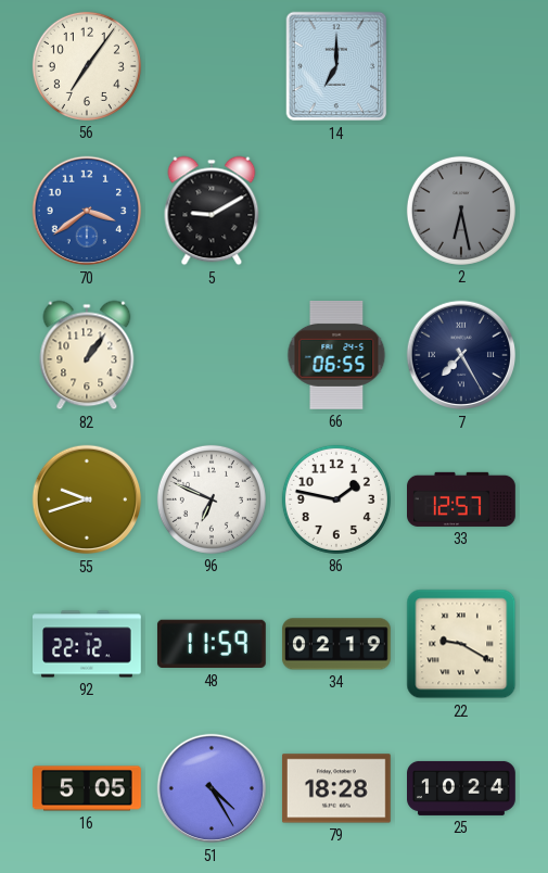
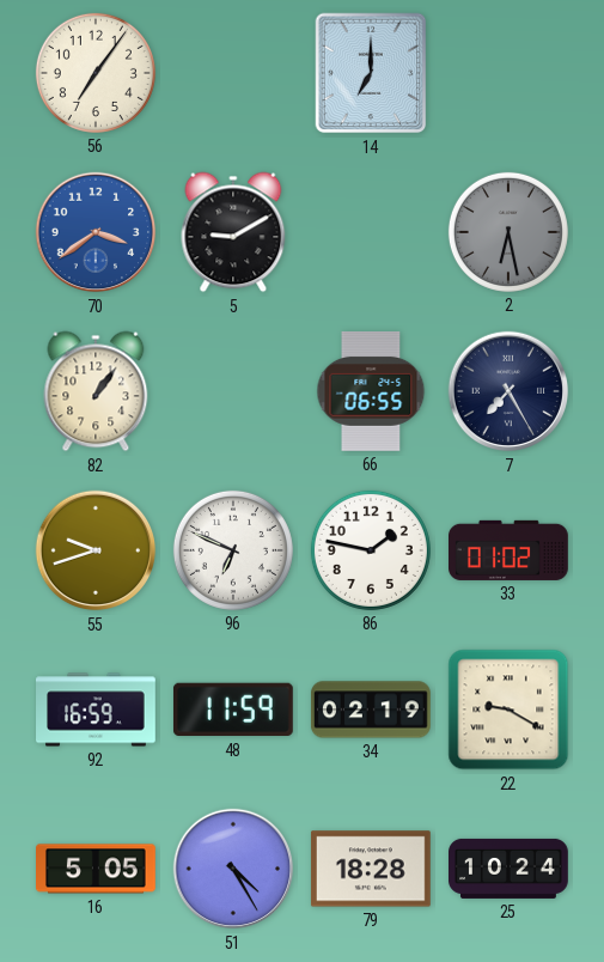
33: 12:57 -> 01:02
92: 22:12 -> 16:59
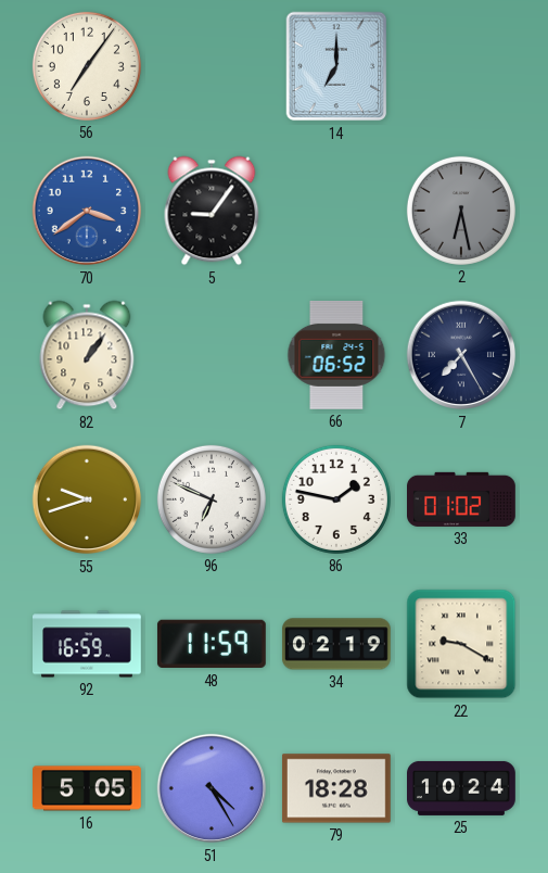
5: 9:10 -> 9:06
66: 06:55 -> 06:52
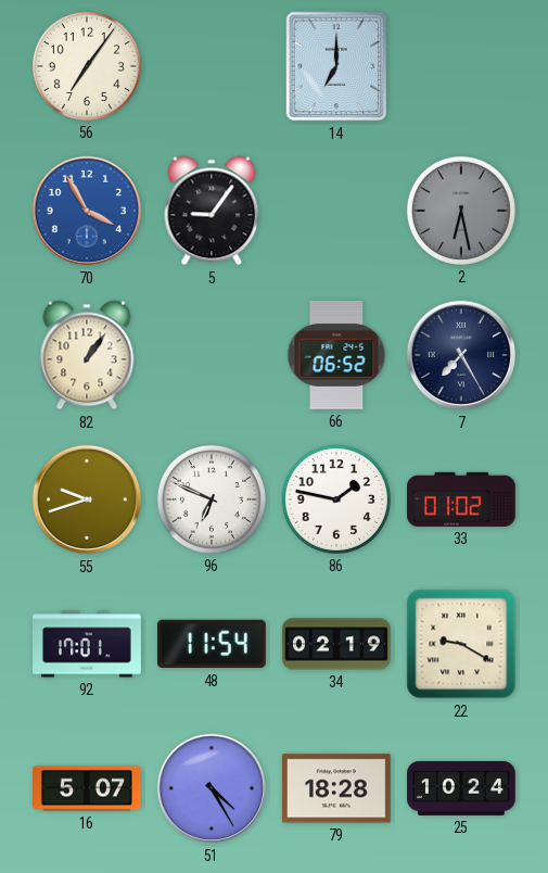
70: 3:39 -> 3:55
92: 16:59 -> 17:01
48: 11:59 -> 11:54
16: 5:05 -> 5:07
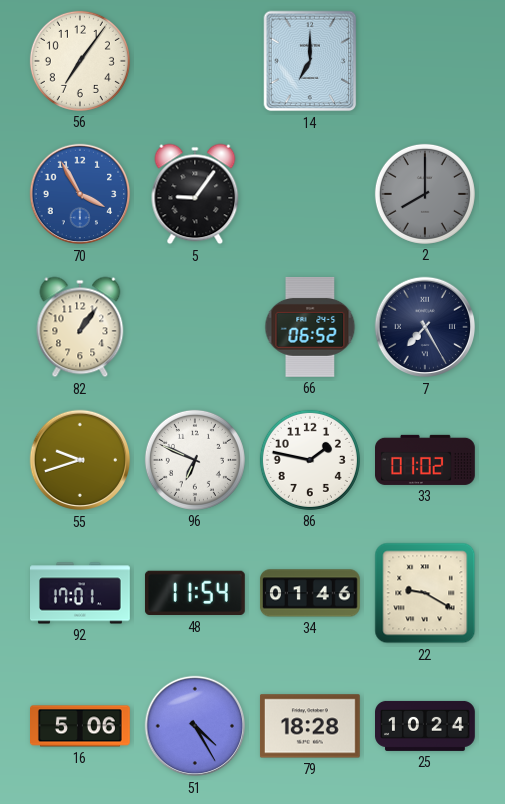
2: 6:28 -> 8:00
34: 02:19 -> 01:46
16: 5:07 -> 5:06
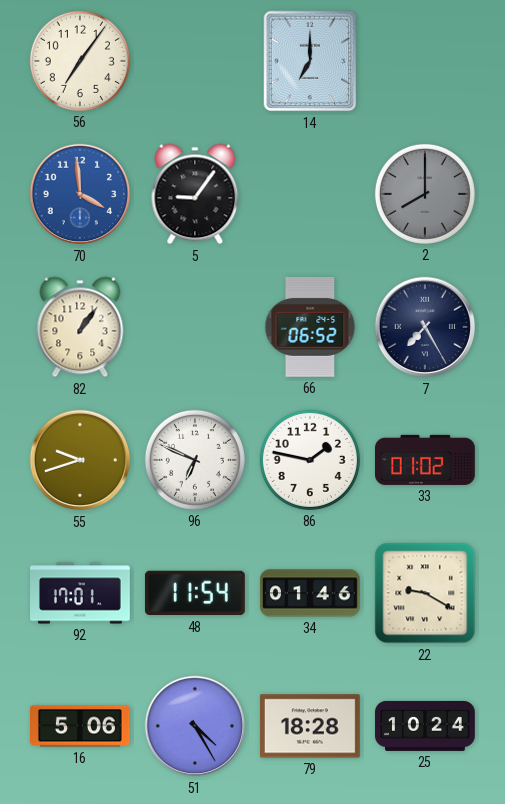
70: 3:55 -> 3:59
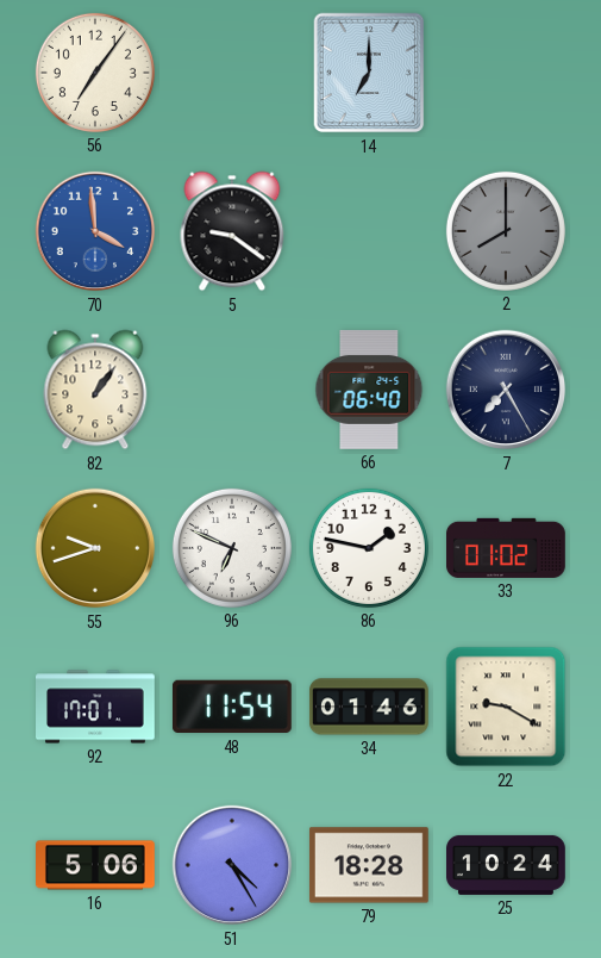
5: 9:06 -> 9:21
66: 06:52 -> 06:40
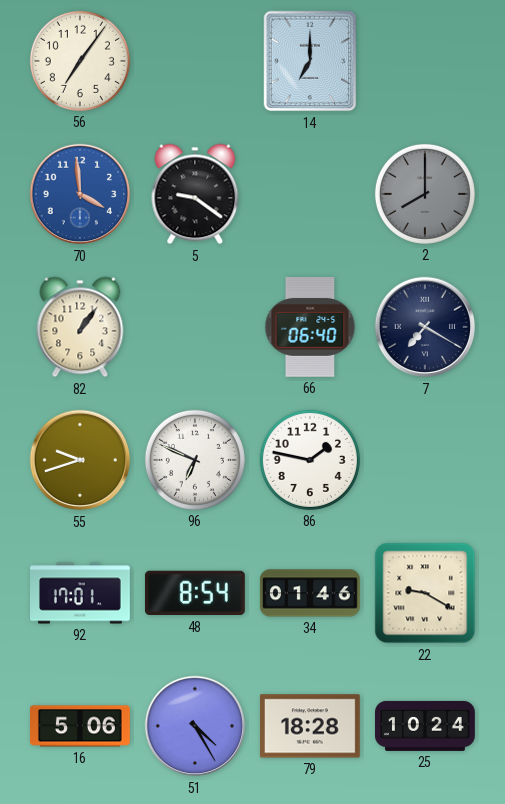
7: 7:25 -> 7:20
33: 01:02 -> none
48: 11:54 -> 8:54
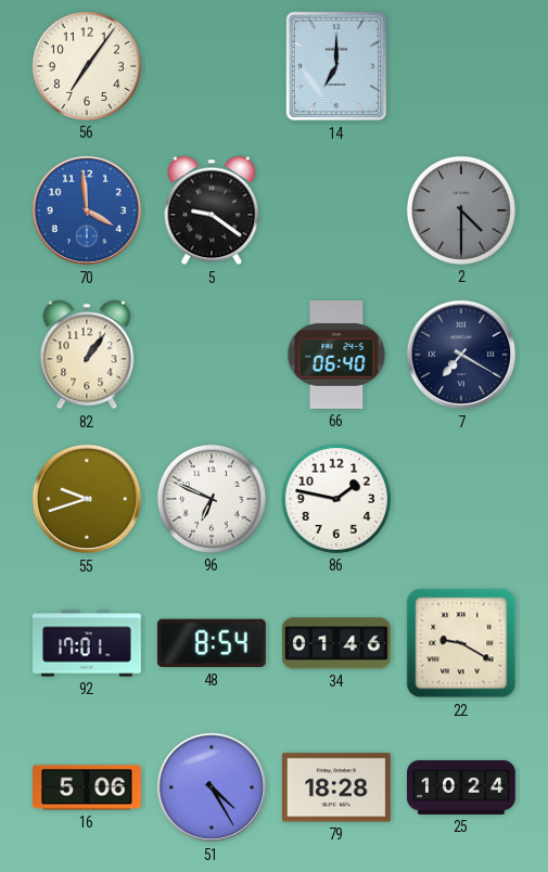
2: 8:00 -> 4:30
